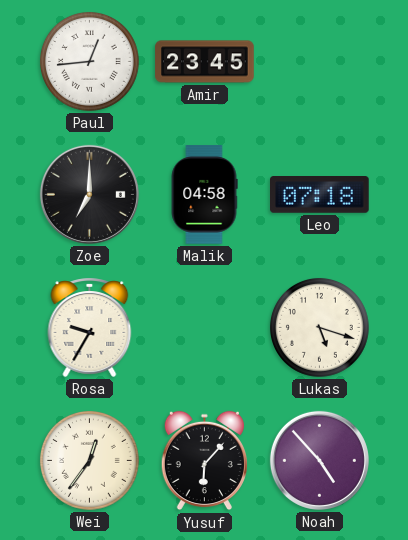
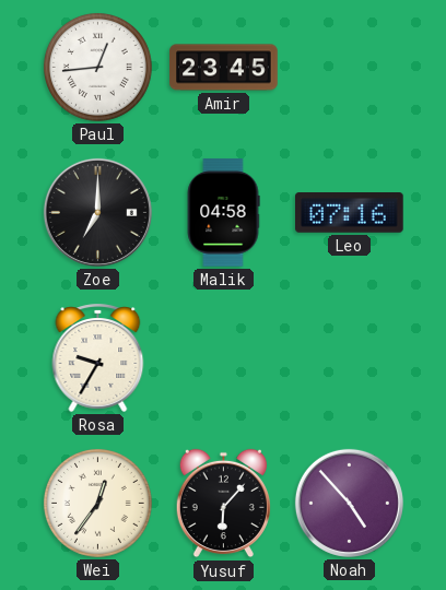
Leo: 07:18 -> 07:16
Lukas: 5:18 -> none
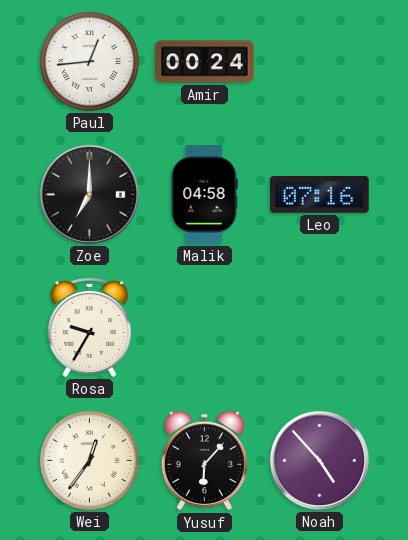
Amir: 23:45 -> 00:24
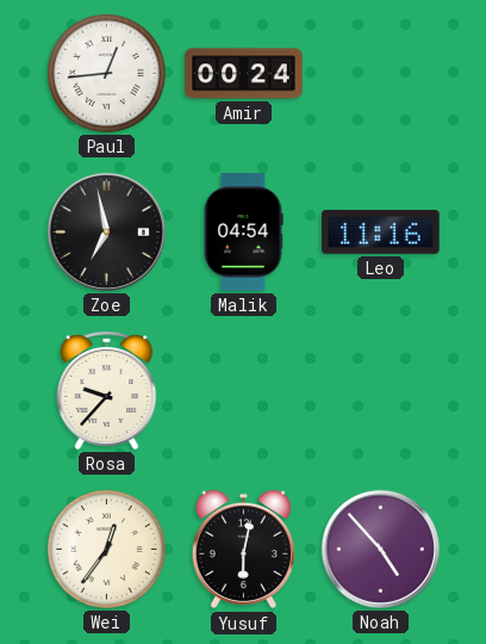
Zoe: 7:00 -> 6:58
Malik: 04:58 -> 04:54
Leo: 07:16 -> 11:16
Rosa: 9:35 -> 9:37
Yusuf: 6:07 -> 6:02
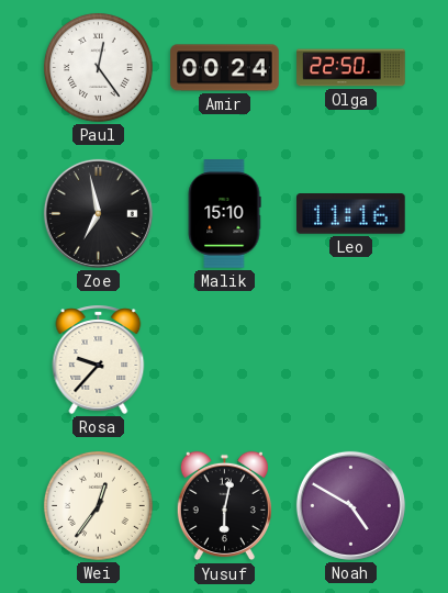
Paul: 12:44 -> 12:24
Olga: none -> 22:50
Malik: 04:54 -> 15:10
Noah: 4:53 -> 4:50
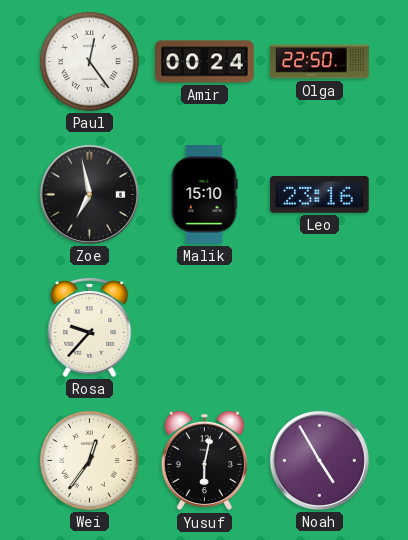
Leo: 11:16 -> 23:16
Noah: 4:50 -> 4:55
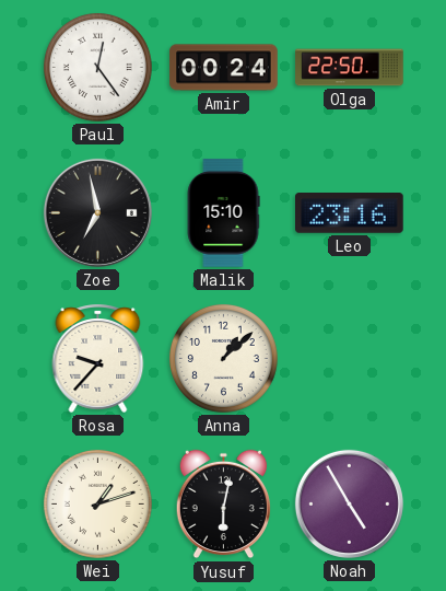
Anna: none -> 1:08
Wei: 12:36 -> 1:12
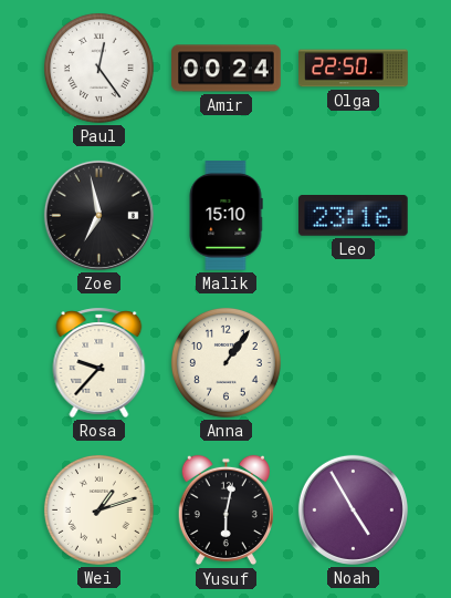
Anna: 1:08 -> 1:06
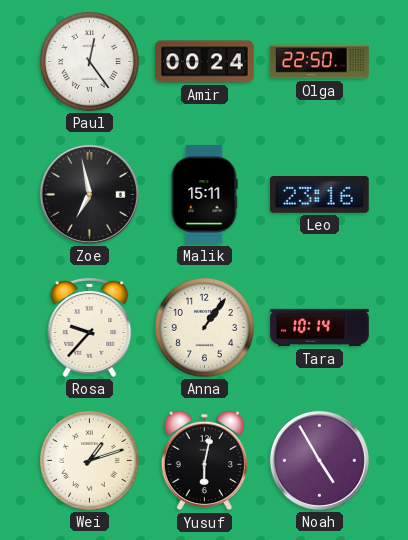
Malik: 15:10 -> 15:11
Tara: none -> 10:14
